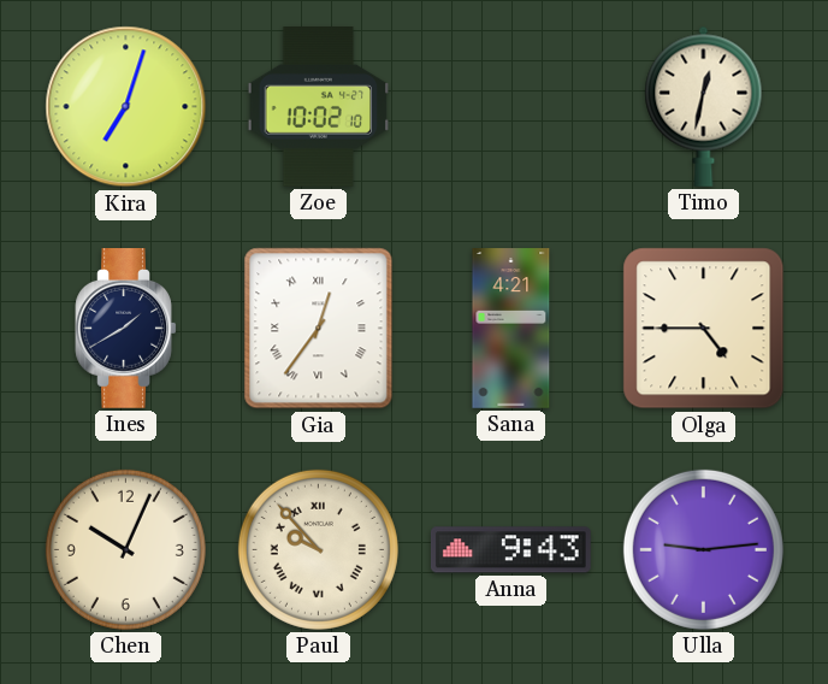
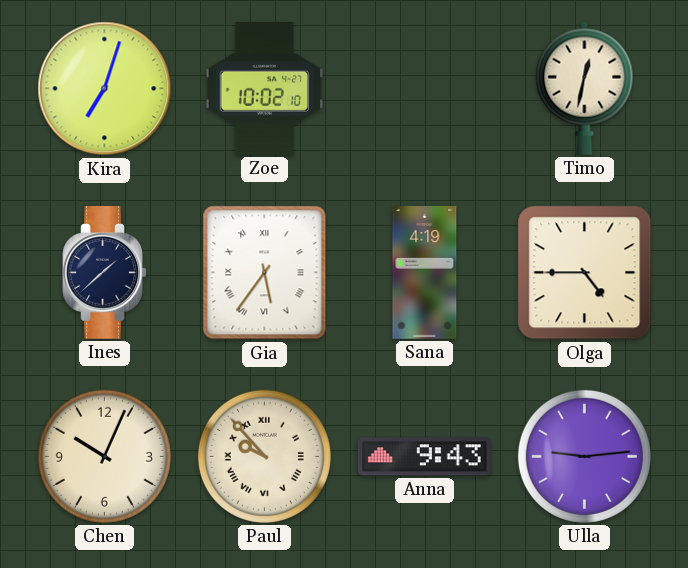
Ines: 1:40 -> 1:38
Gia: 12:36 -> 5:36
Sana: 4:21 -> 4:19
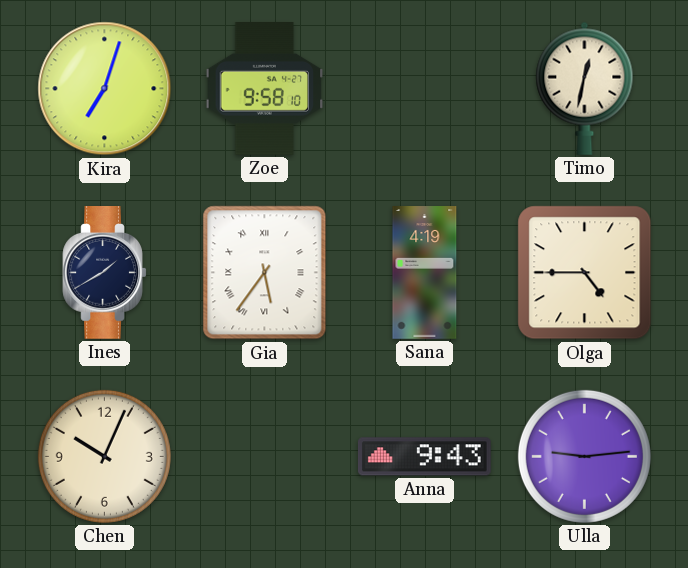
Zoe: 10:02 -> 9:58
Ines: 1:38 -> 1:40
Paul: 9:53 -> none
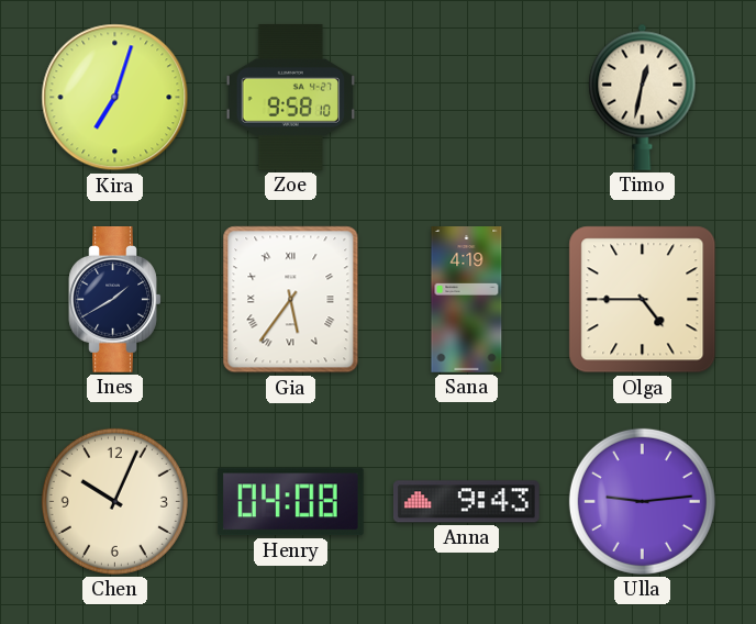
Henry: none -> 04:08
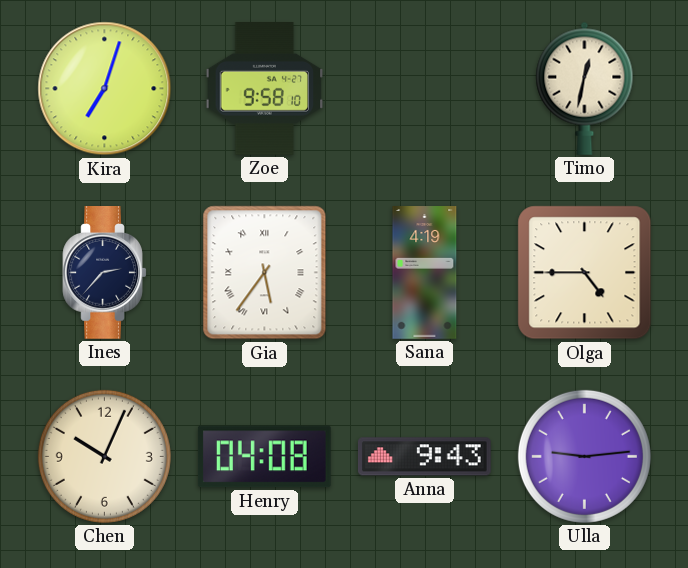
Ines: 1:40 -> 2:37
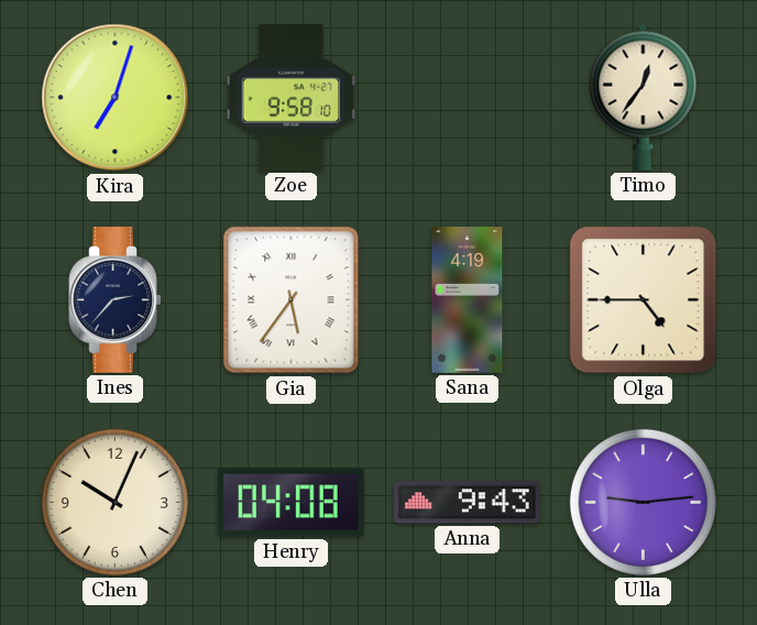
Timo: 12:32 -> 12:36
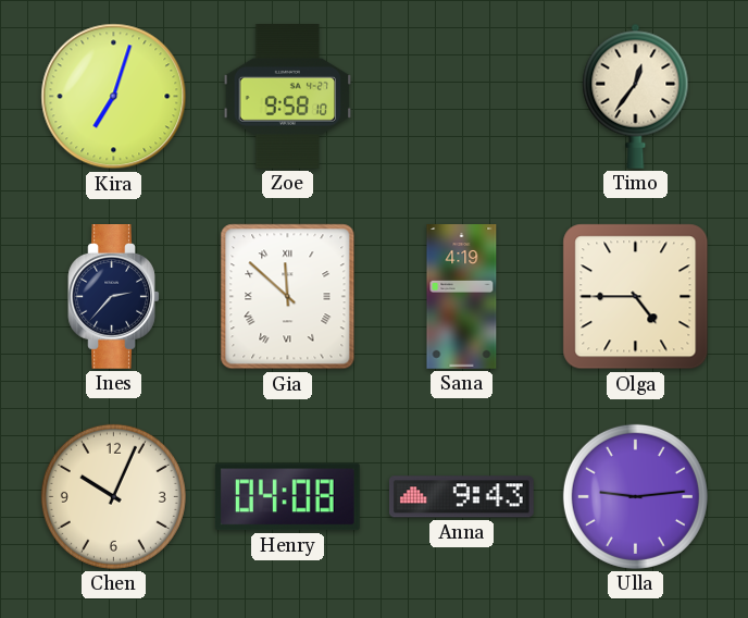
Gia: 5:36 -> 11:52
